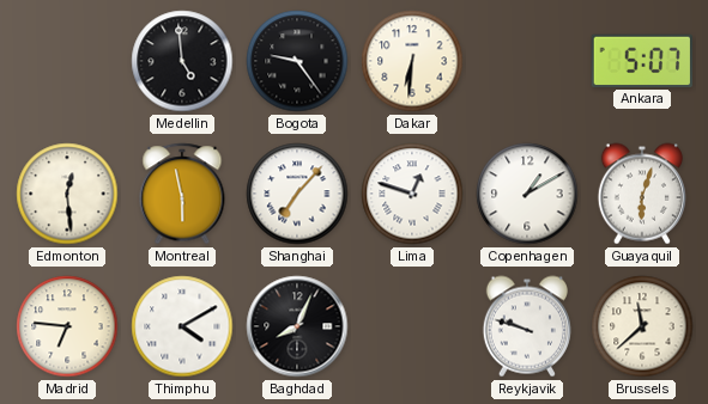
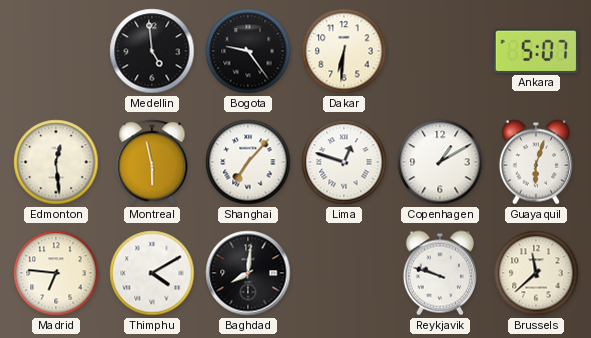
Baghdad: 8:04 -> 8:01
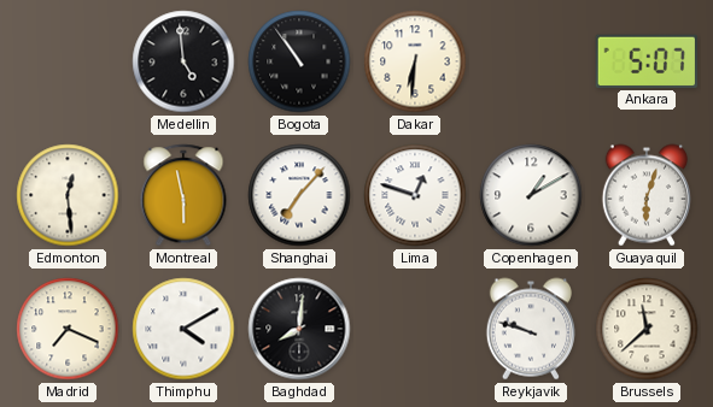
Bogota: 9:24 -> 10:54
Madrid: 6:46 -> 7:19
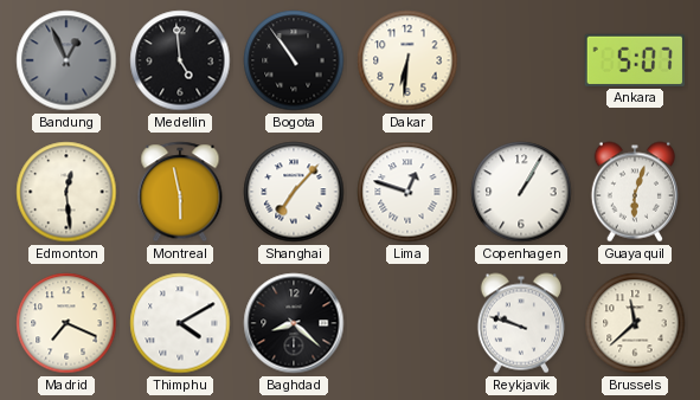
Bandung: none -> 12:56
Copenhagen: 1:10 -> 1:05
Baghdad: 8:01 -> 8:22
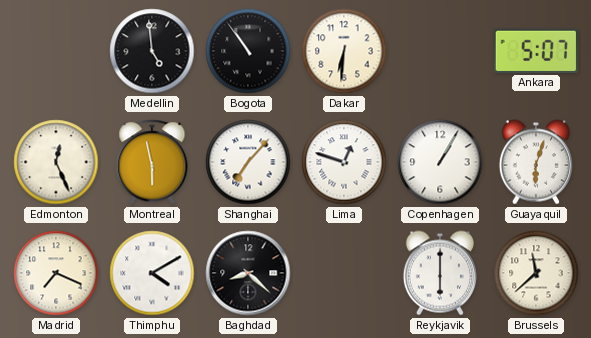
Bandung: 12:56 -> none
Edmonton: 12:29 -> 12:26
Reykjavik: 9:48 -> 6:00
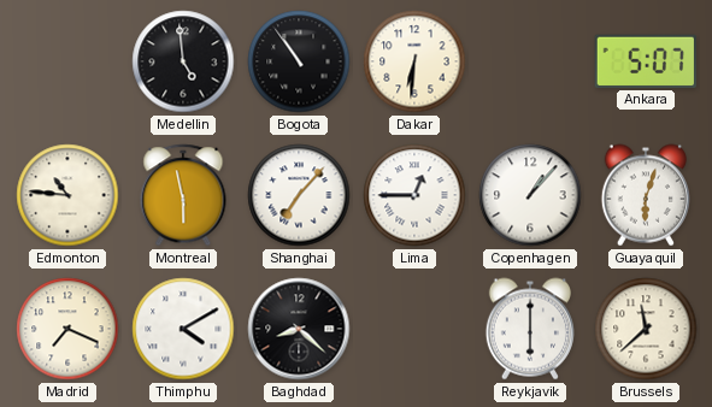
Edmonton: 12:26 -> 10:46
Lima: 12:48 -> 12:45
Copenhagen: 1:05 -> 1:07
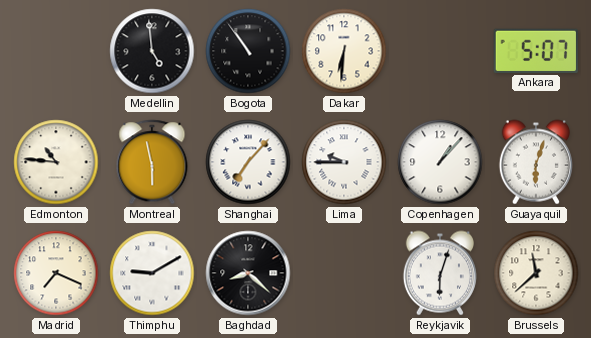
Lima: 12:45 -> 9:45
Thimphu: 4:10 -> 9:10
Reykjavik: 6:00 -> 6:03
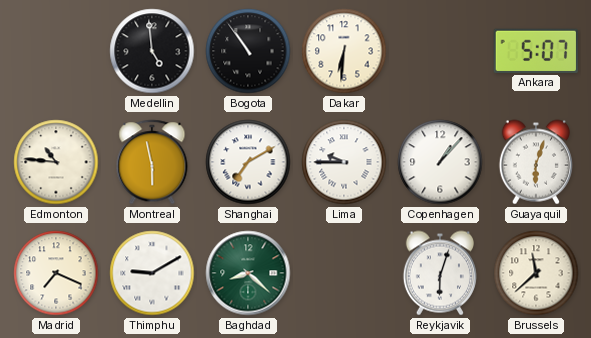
Shanghai: 7:07 -> 7:10
Baghdad dial: black -> green
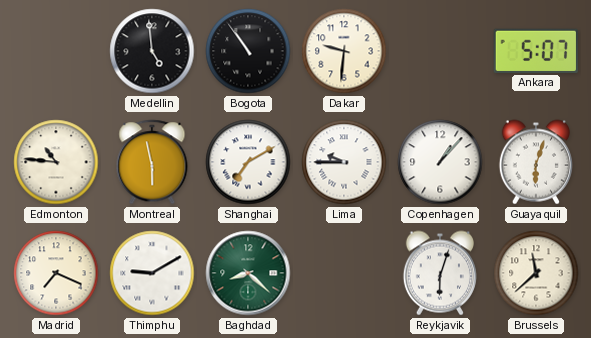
Dakar: 6:31 -> 9:31
